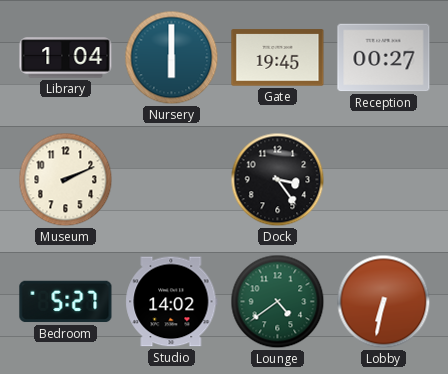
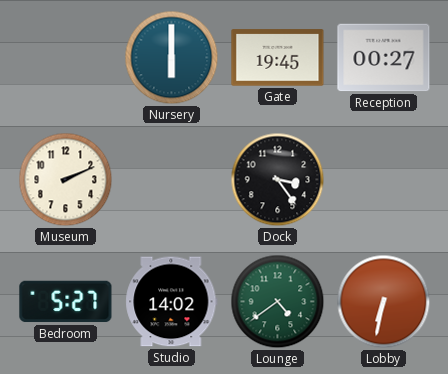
Library: 1:04 -> none
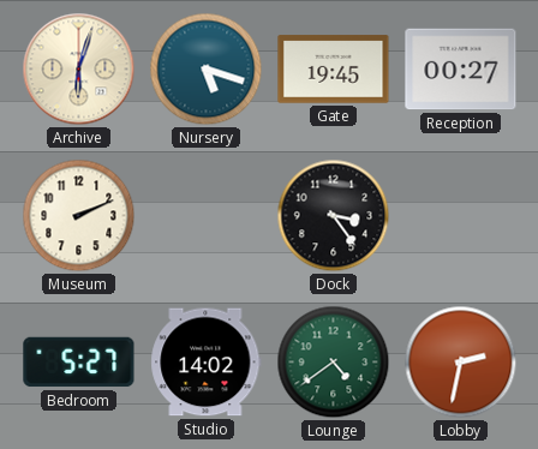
Archive: none -> 6:03
Nursery: 6:00 -> 5:18
Lobby: 6:32 -> 2:32
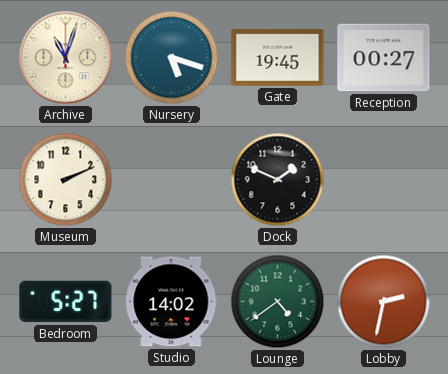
Archive: 6:03 -> 11:03
Dock: 3:24 -> 1:49
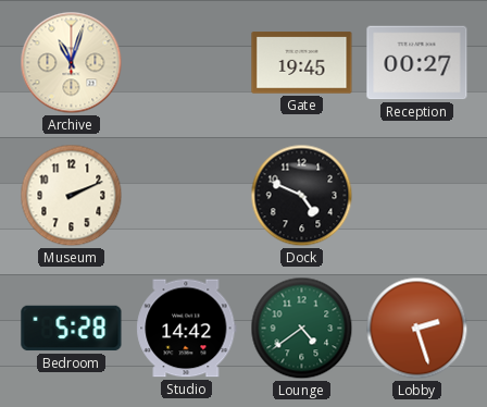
Nursery: 5:18 -> none
Dock: 1:49 -> 4:49
Bedroom: 5:27 -> 5:28
Studio: 14:02 -> 14:42
Lobby: 2:32 -> 2:27
